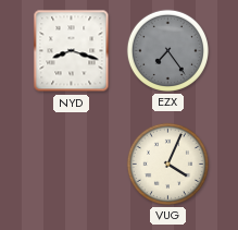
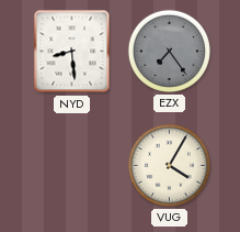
NYD: 8:18 -> 8:29
VUG: 4:04 -> 4:05
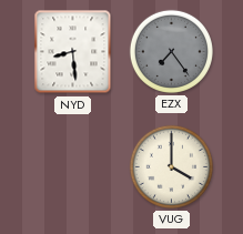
VUG: 4:05 -> 4:00
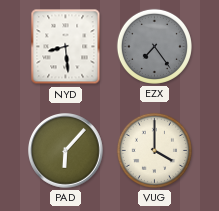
PAD: none -> 6:07
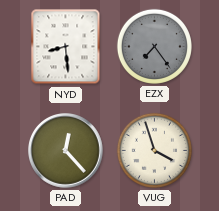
PAD: 6:07 -> 12:23
VUG: 4:00 -> 3:57
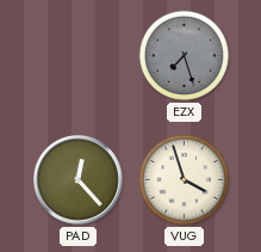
NYD: 8:29 -> none
EZX: 7:24 -> 7:27
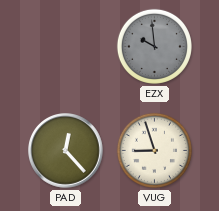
EZX: 7:27 -> 9:59
VUG: 3:57 -> 8:57
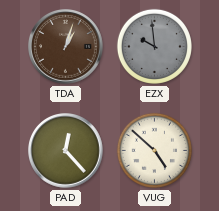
TDA: none -> 1:03
VUG: 8:57 -> 4:52
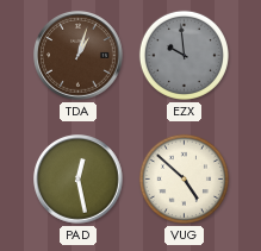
PAD: 12:23 -> 12:28
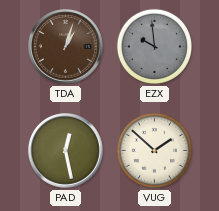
VUG: 4:52 -> 1:52
